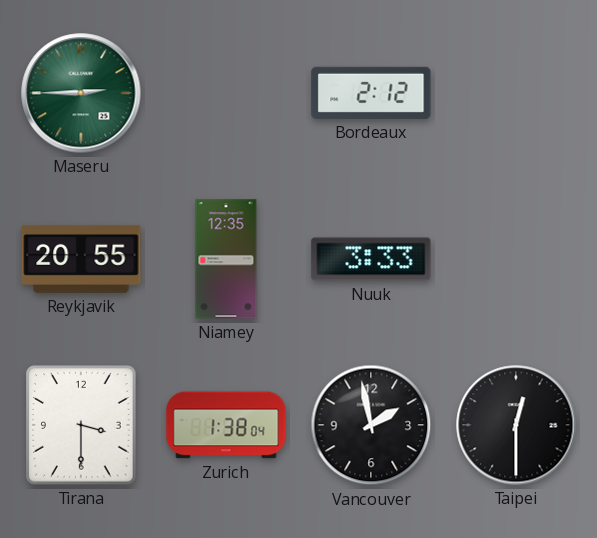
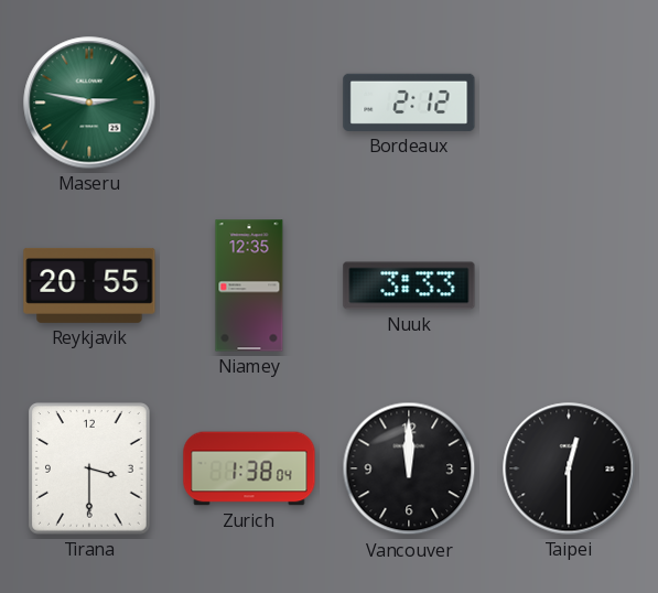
Maseru: 2:45 -> 2:47
Vancouver: 1:58 -> 12:00
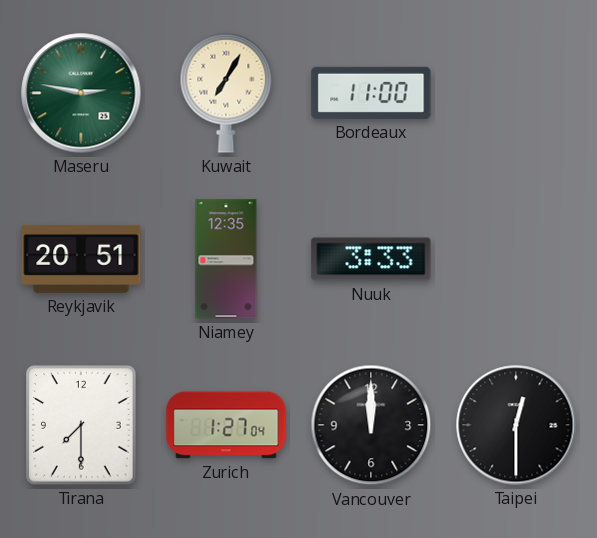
Kuwait: none -> 7:05
Bordeaux: 2:12 -> 11:00
Reykjavik: 20:55 -> 20:51
Tirana: 3:30 -> 7:30
Zurich: 1:38 -> 1:27
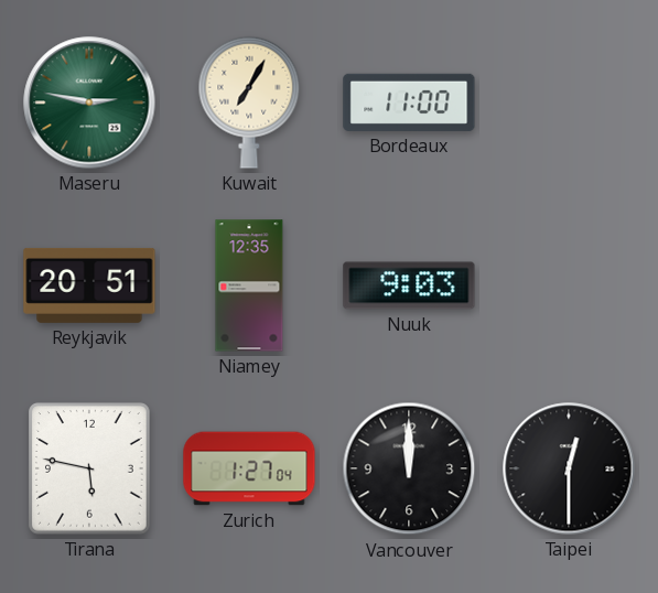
Nuuk: 3:33 -> 9:03
Tirana: 7:30 -> 5:47
